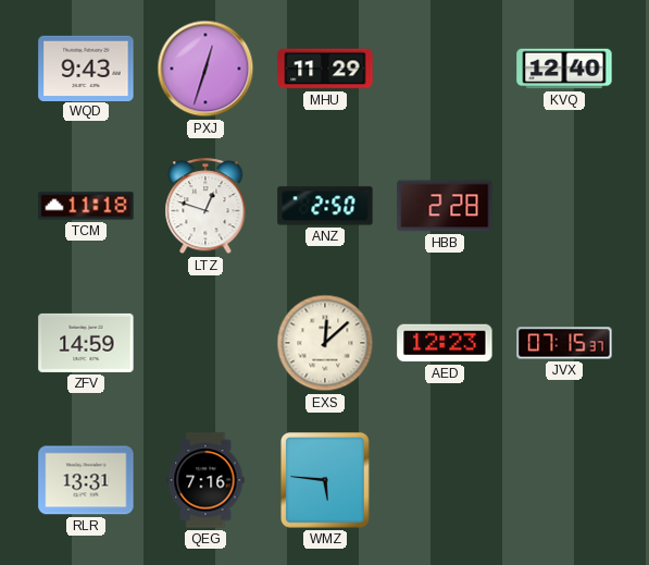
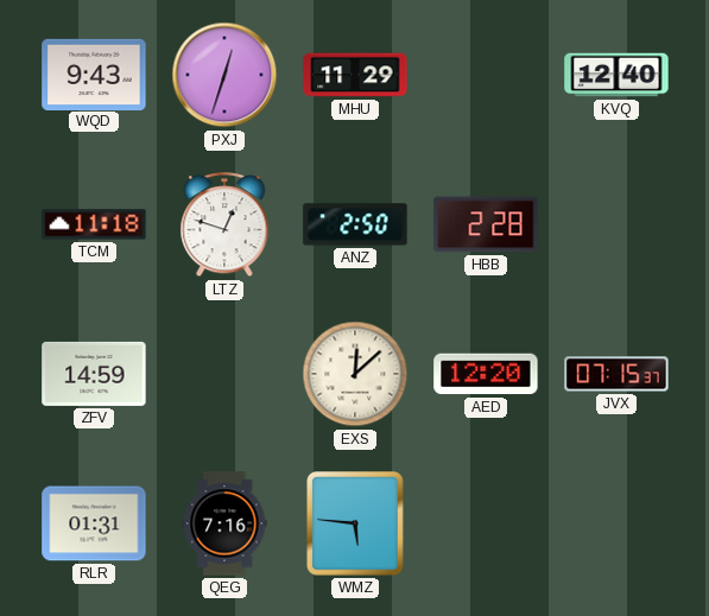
AED: 12:23 -> 12:20
RLR: 13:31 -> 01:31
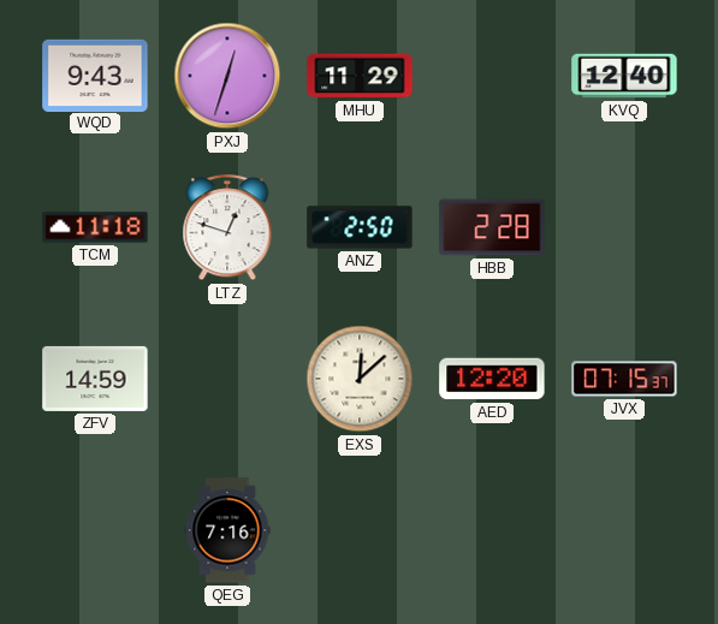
RLR: 01:31 -> none
WMZ: 5:46 -> none
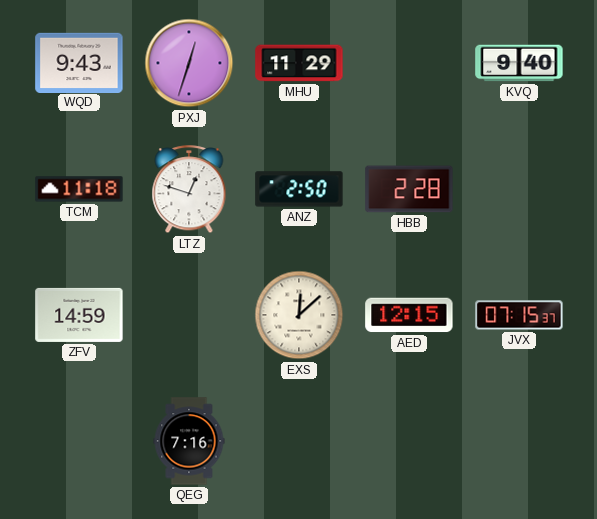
KVQ: 12:40 -> 9:40
AED: 12:20 -> 12:15
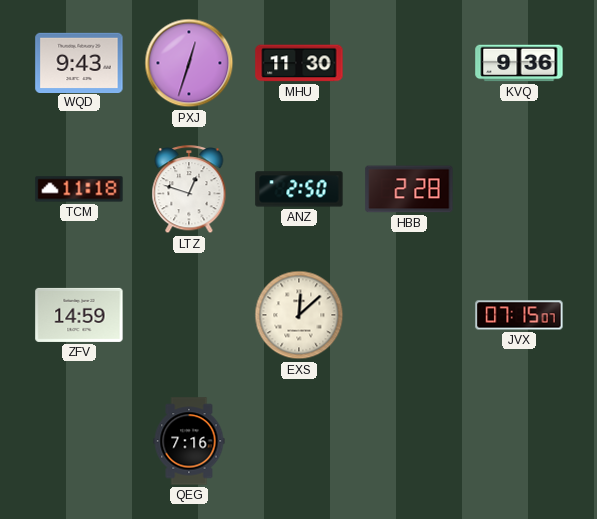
MHU: 11:29 -> 11:30
KVQ: 9:40 -> 9:36
AED: 12:15 -> none
JVX: 07:15:37 -> 07:15:07
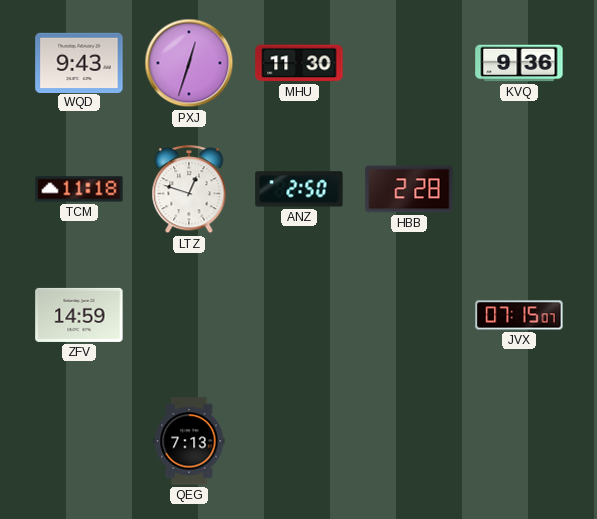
EXS: 12:08 -> none
QEG: 7:16 -> 7:13
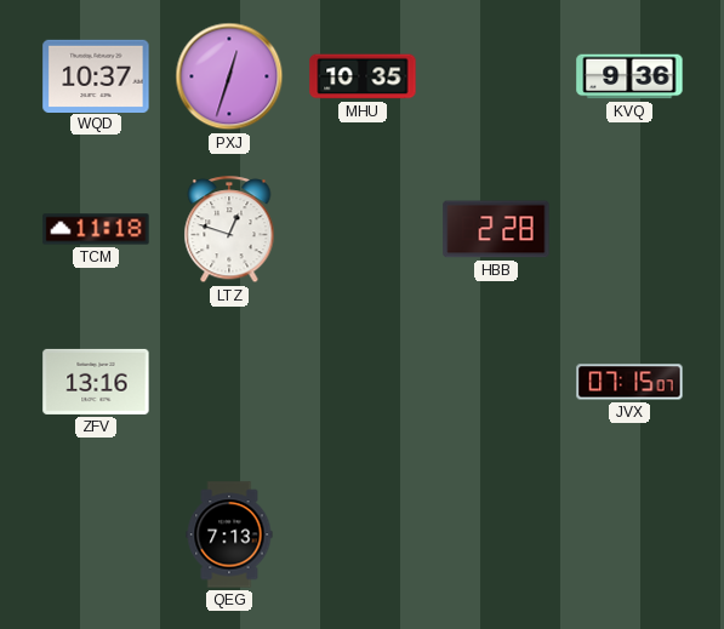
WQD: 9:43 -> 10:37
MHU: 11:30 -> 10:35
ANZ: 2:50 -> none
ZFV: 14:59 -> 13:16
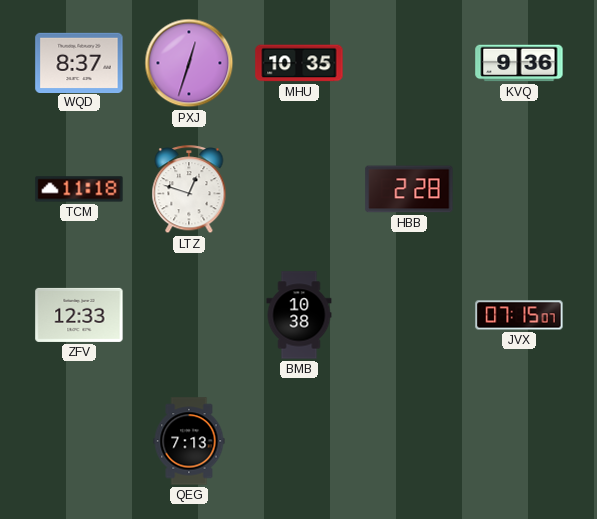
WQD: 10:37 -> 8:37
ZFV: 13:16 -> 12:33
BMB: none -> 10:38
